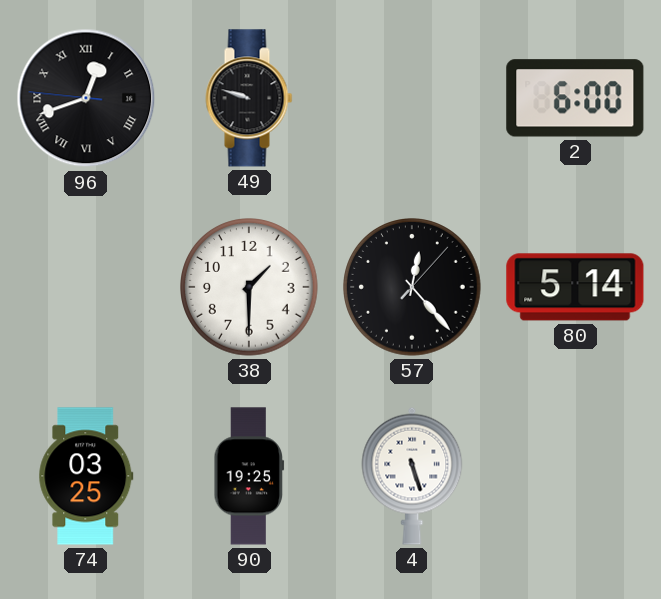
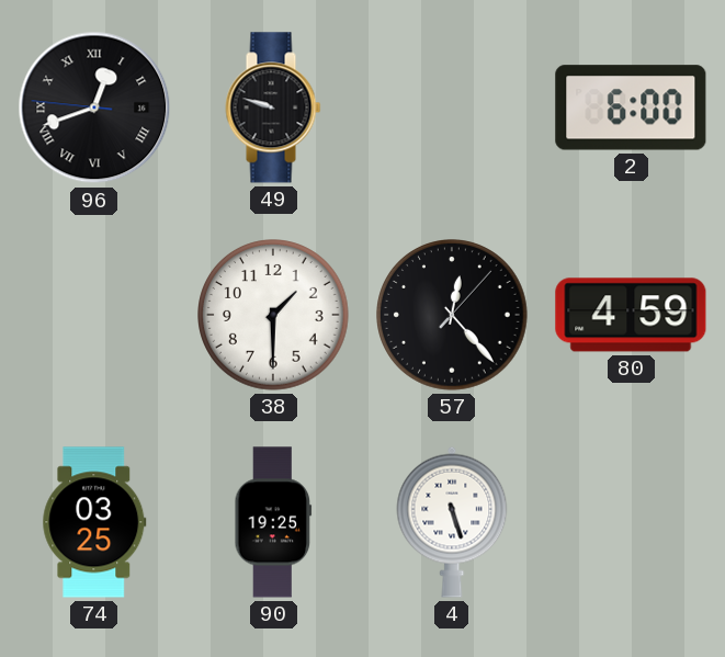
80: 5:14 -> 4:59
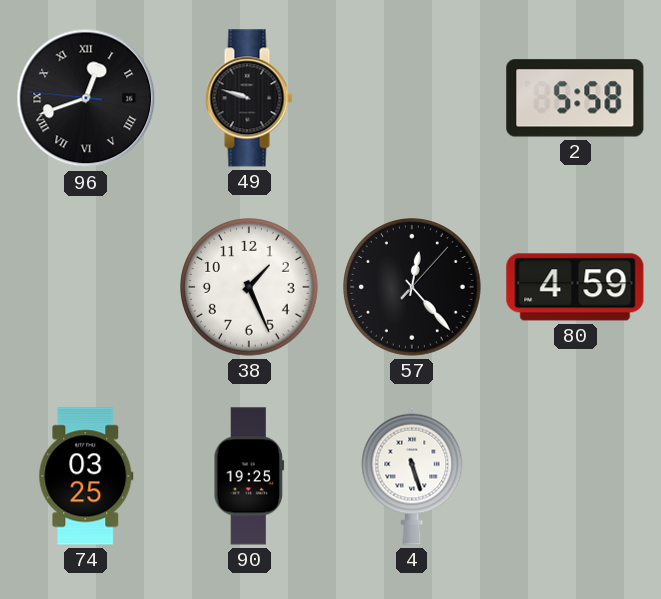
2: 6:00 -> 5:58
38: 1:30 -> 1:26
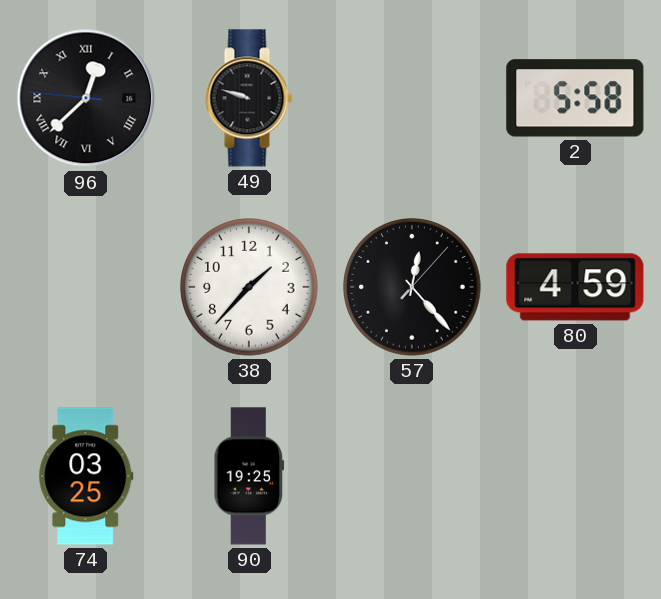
96: 12:41 -> 12:37
38: 1:26 -> 1:37
4: 5:27 -> none
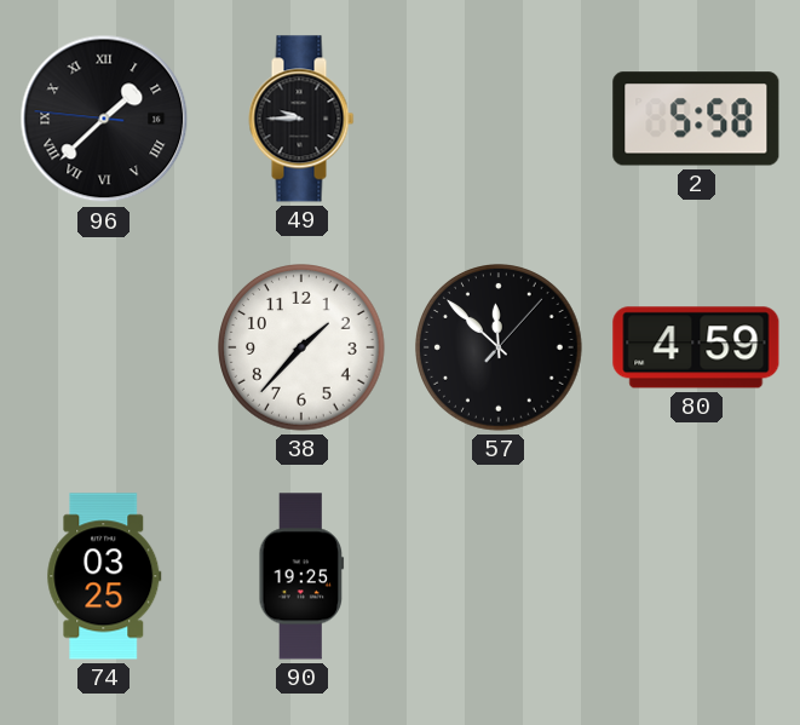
96: 12:37 -> 1:37
49: 9:48 -> 9:45
57: 12:23 -> 11:52
